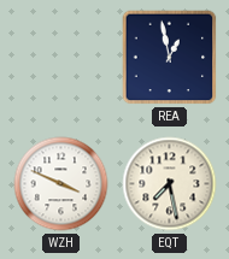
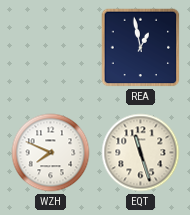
WZH: 3:49 -> 7:49
EQT: 7:28 -> 11:27
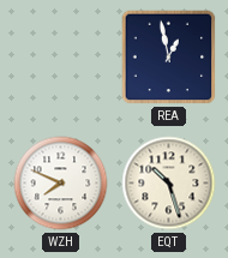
EQT: 11:27 -> 10:27
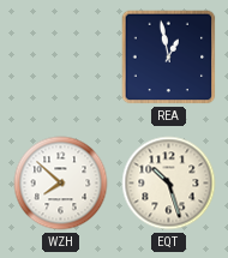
WZH: 7:49 -> 7:52
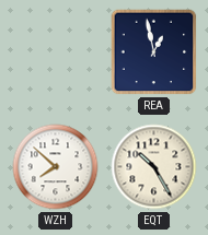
EQT: 10:27 -> 10:25
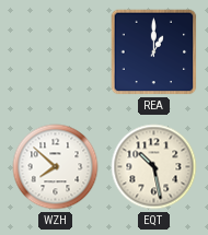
REA: 12:58 -> 1:00
EQT: 10:25 -> 10:28
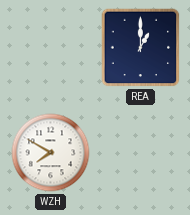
WZH: 7:52 -> 7:50
EQT: 10:28 -> none
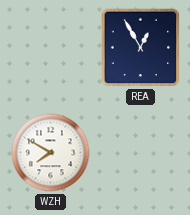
REA: 1:00 -> 12:55
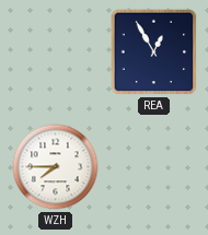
WZH: 7:50 -> 7:45
